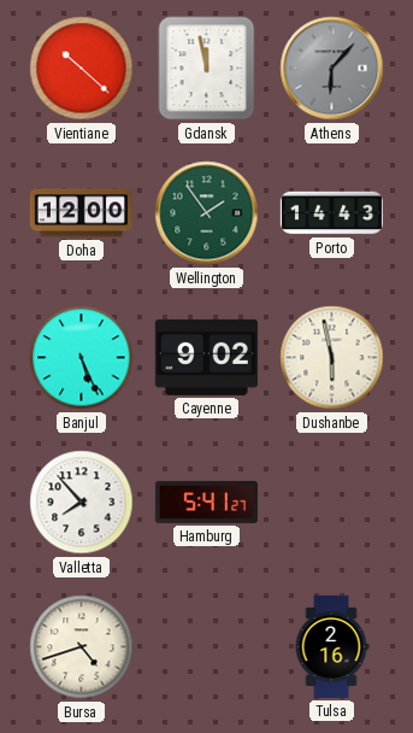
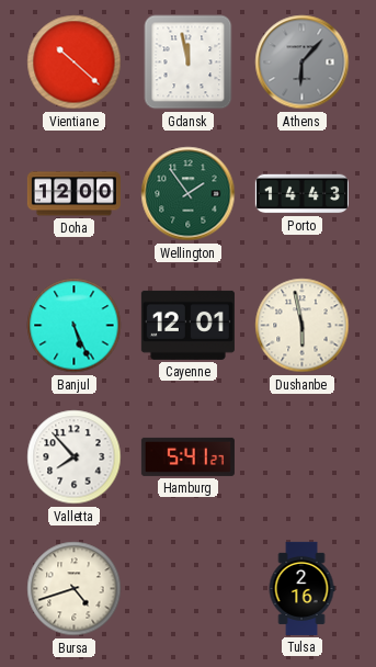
Cayenne: 9:02 -> 12:01
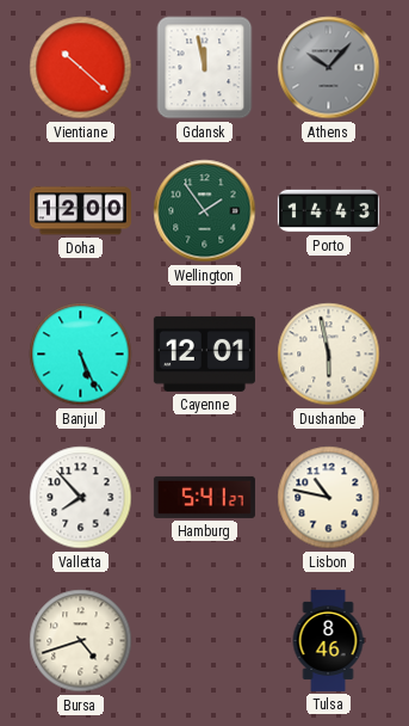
Athens: 6:07 -> 10:07
Lisbon: none -> 10:47
Tulsa: 2:16 -> 8:46
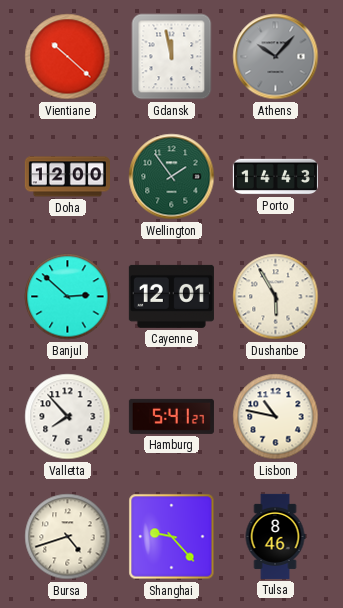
Banjul: 5:26 -> 2:52
Dushanbe: 5:58 -> 5:55
Shanghai: none -> 9:23
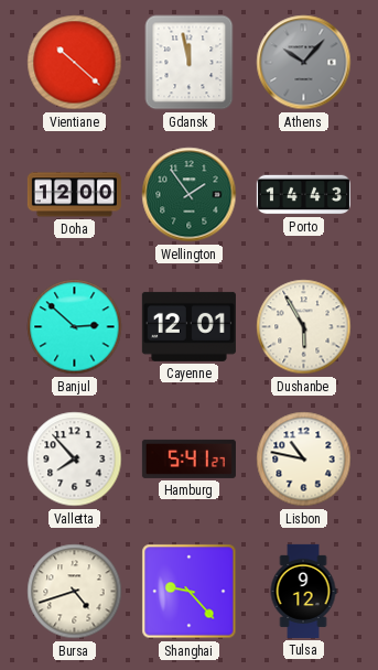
Tulsa: 8:46 -> 9:12
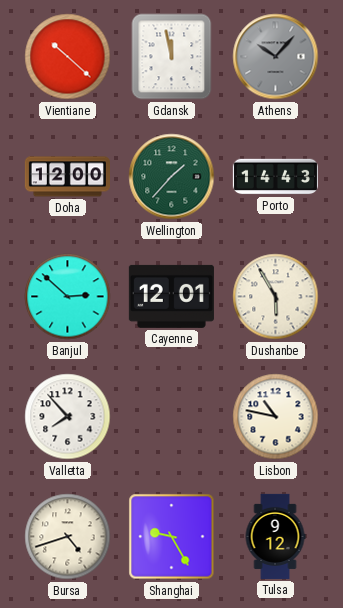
Wellington: 1:54 -> 1:37
Hamburg: 5:41 -> none
Shanghai: 9:23 -> 9:25
